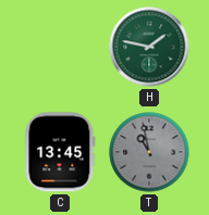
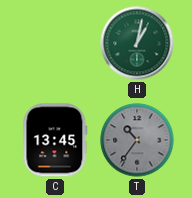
H: 1:47 -> 1:02
T: 10:58 -> 10:36
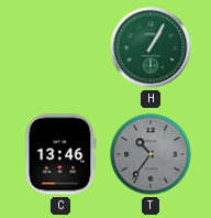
H: 1:02 -> 1:05
C: 13:45 -> 13:46
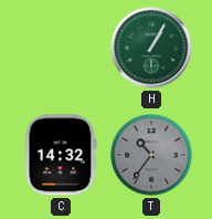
C: 13:46 -> 14:32
